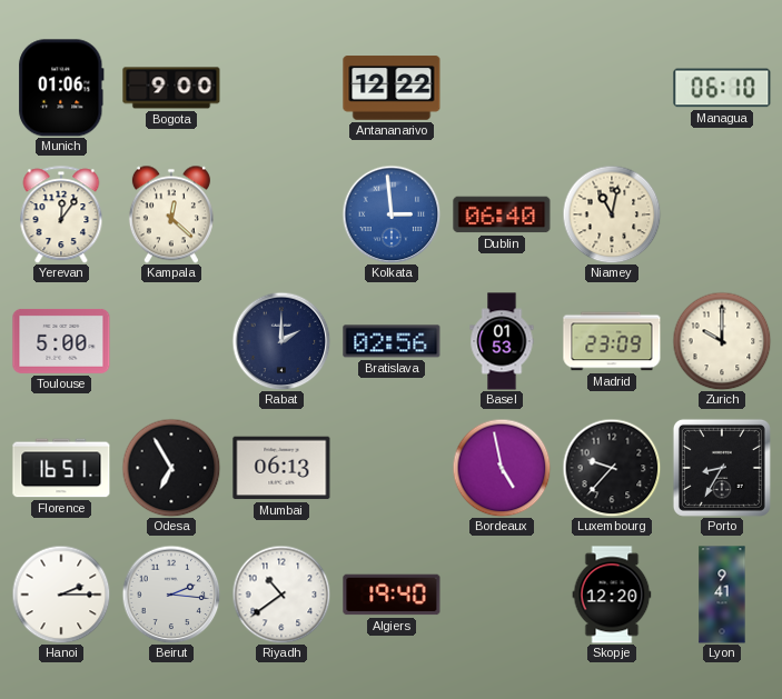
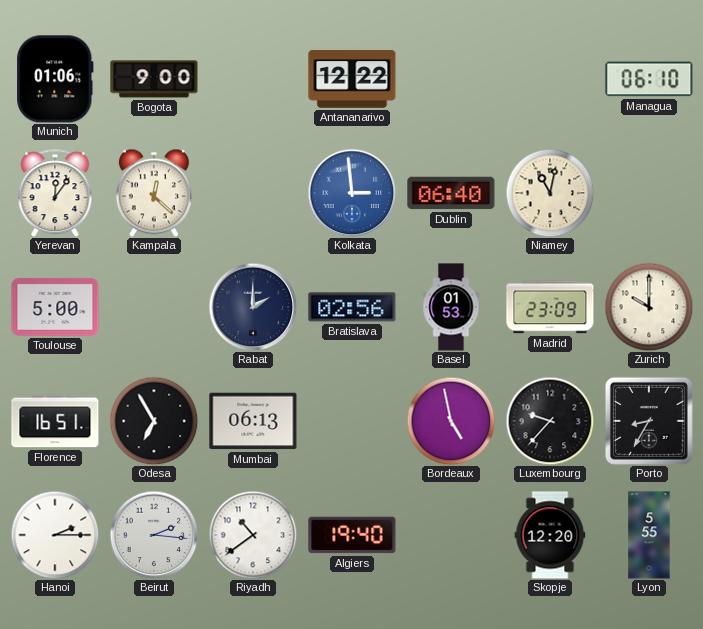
Lyon: 9:41 -> 5:55
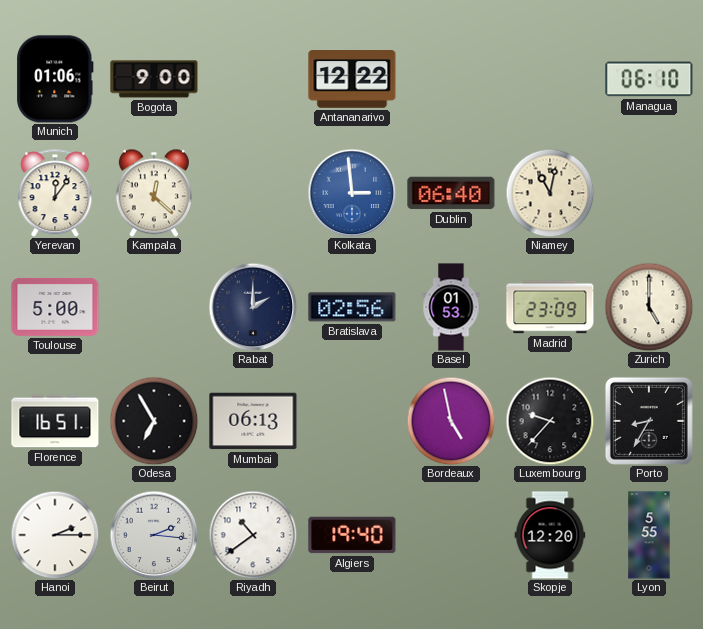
Zurich: 10:00 -> 5:00
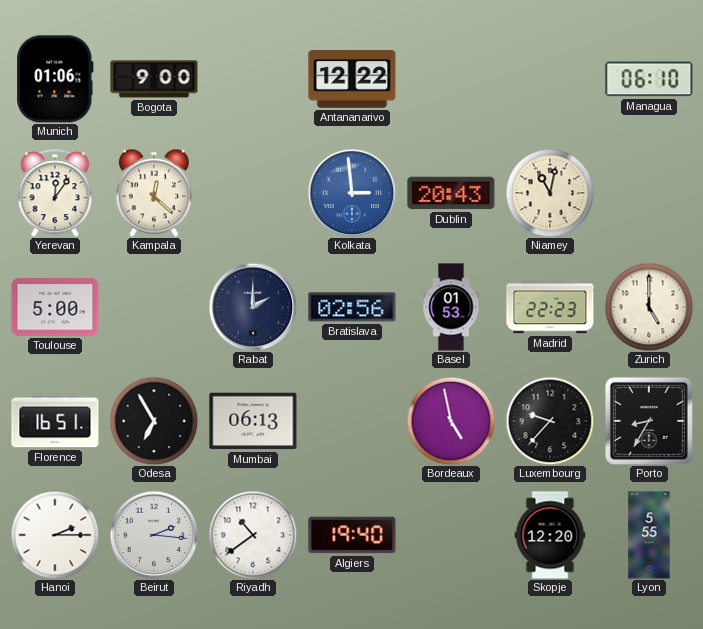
Dublin: 06:40 -> 20:43
Madrid: 23:09 -> 22:23
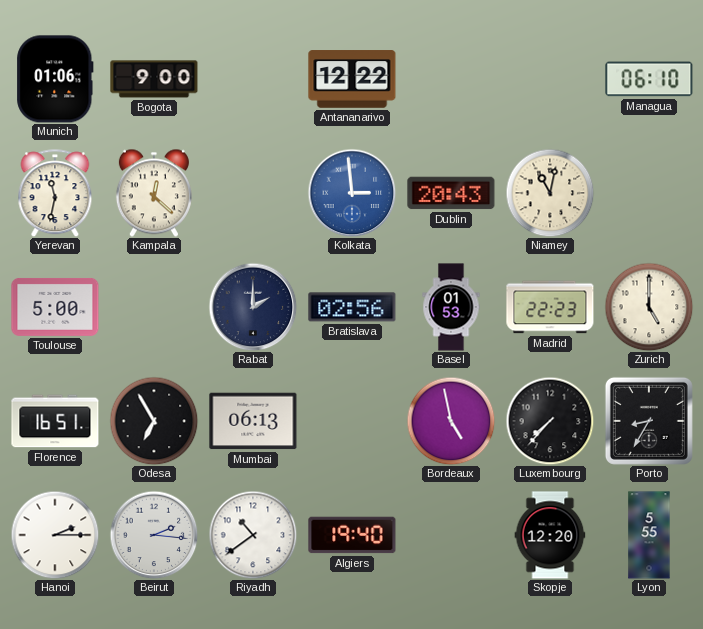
Yerevan: 12:06 -> 11:32
Luxembourg: 9:37 -> 7:37
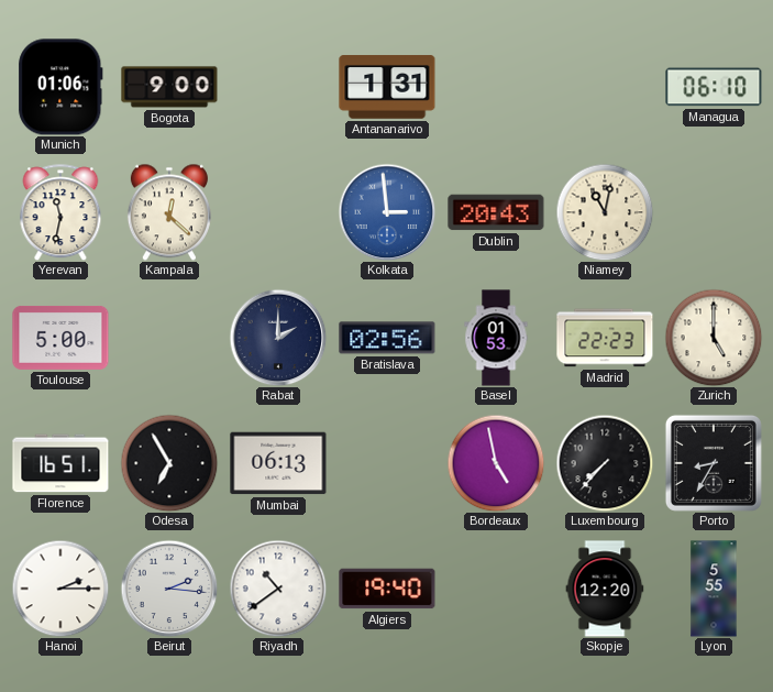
Antananarivo: 12:22 -> 1:31
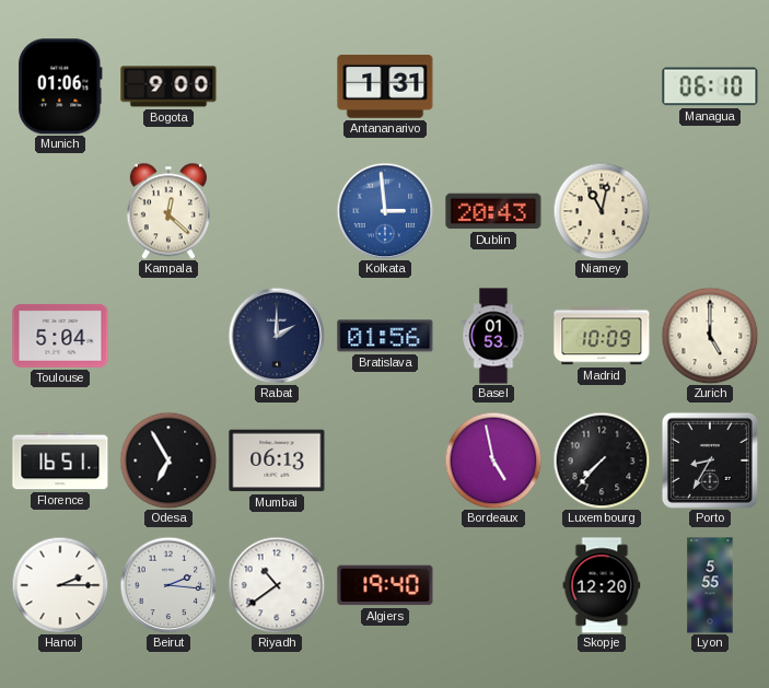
Yerevan: 11:32 -> none
Toulouse: 5:00 -> 5:04
Bratislava: 02:56 -> 01:56
Madrid: 22:23 -> 10:09
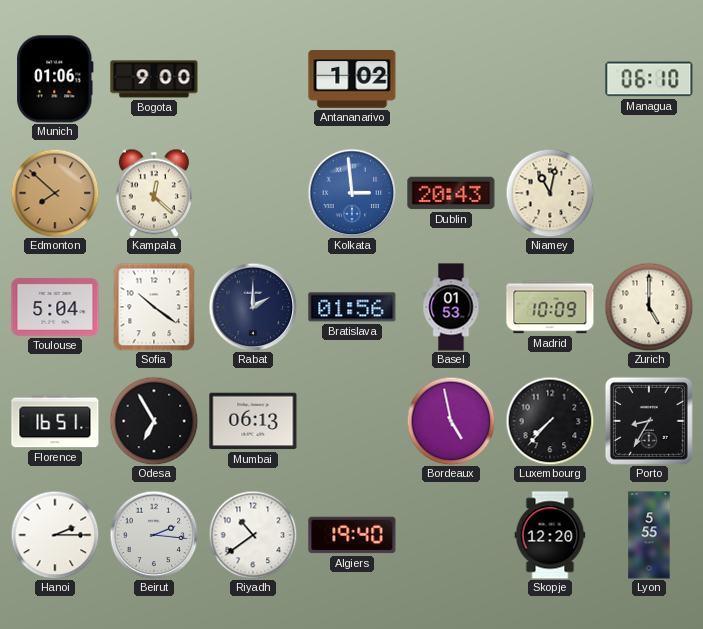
Antananarivo: 1:31 -> 1:02
Edmonton: none -> 7:52
Sofia: none -> 10:21
